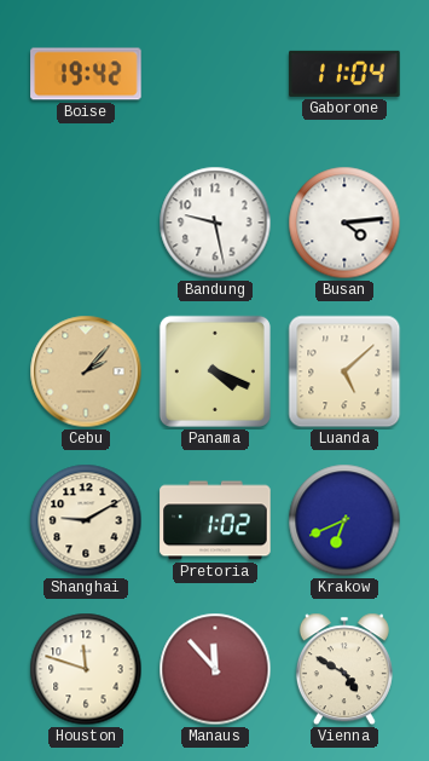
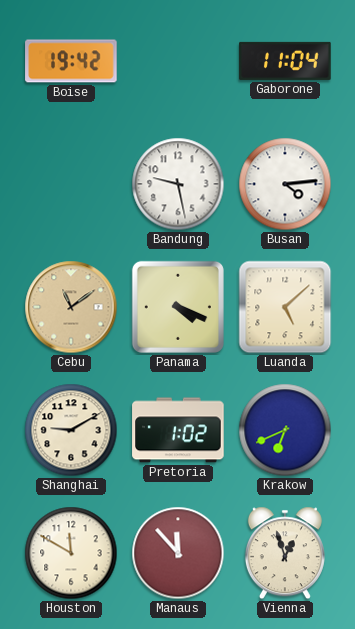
Cebu: 2:07 -> 11:09
Houston: 11:48 -> 11:50
Vienna: 4:50 -> 12:57
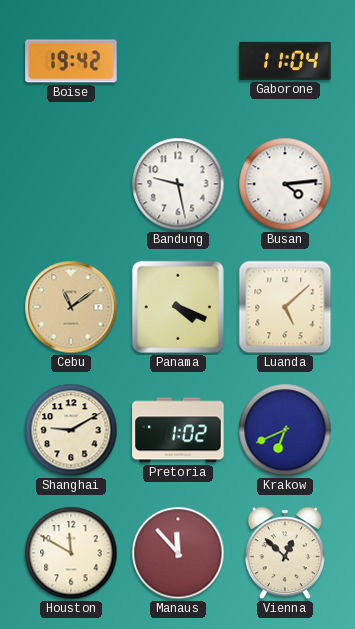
Vienna: 12:57 -> 12:52
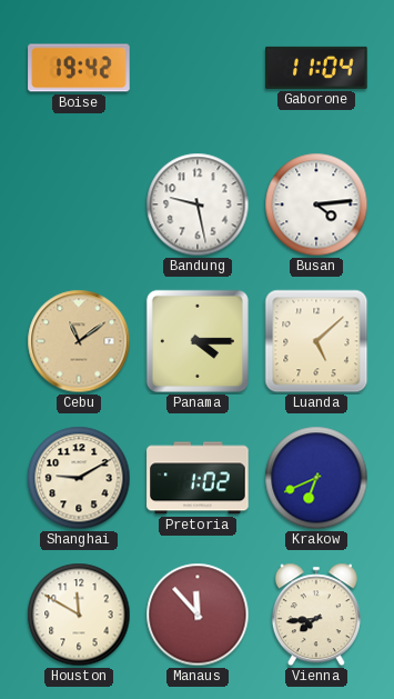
Panama: 4:19 -> 4:15
Vienna: 12:52 -> 7:44
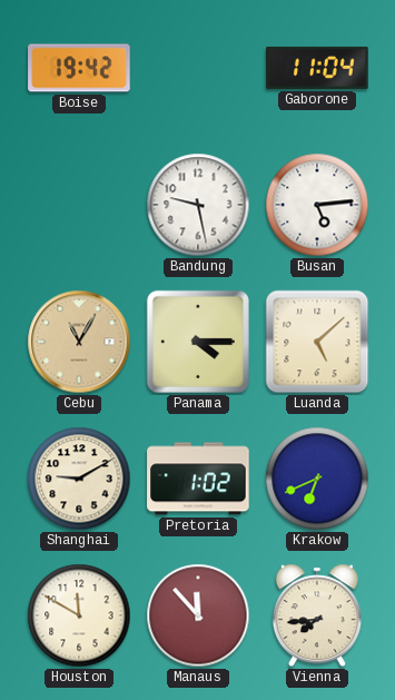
Busan: 4:14 -> 5:14
Cebu: 11:09 -> 11:05
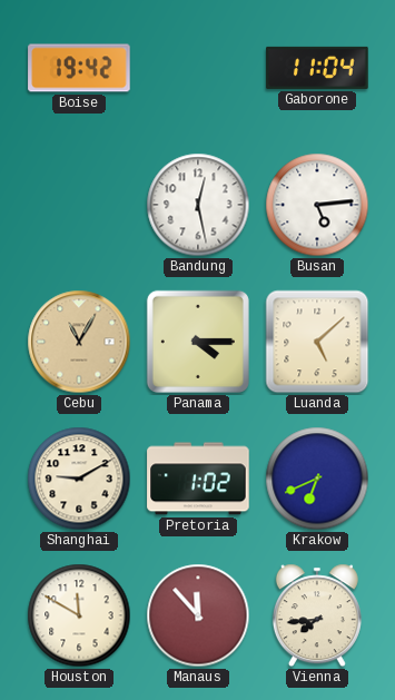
Bandung: 9:28 -> 12:28
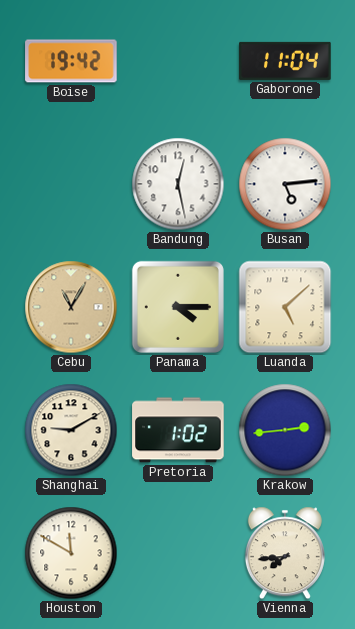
Krakow: 6:41 -> 2:44
Manaus: 11:53 -> none
